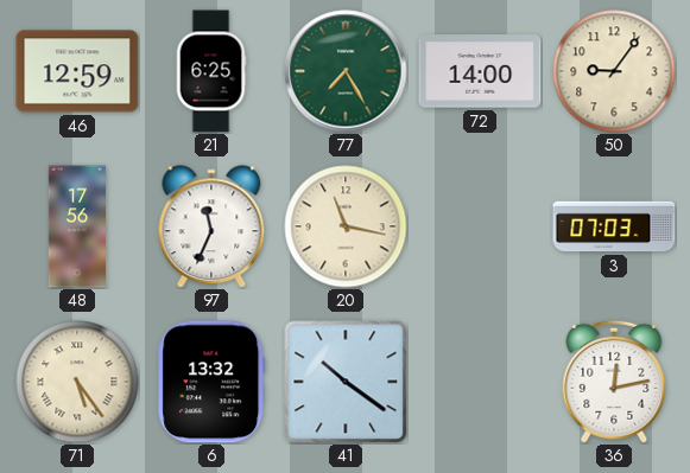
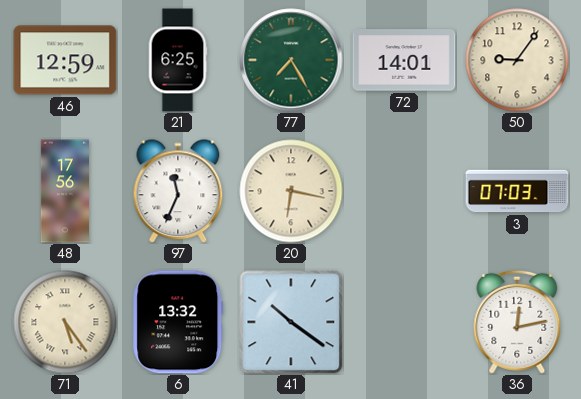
72: 14:00 -> 14:01
20: 11:17 -> 6:17
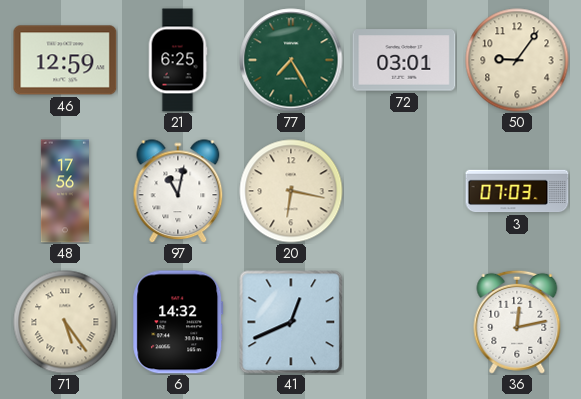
72: 14:01 -> 03:01
97: 11:34 -> 11:02
6: 13:32 -> 14:32
41: 10:21 -> 12:41
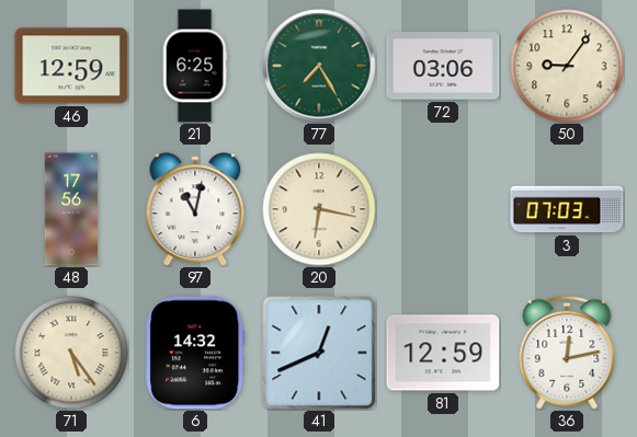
72: 03:01 -> 03:06
81: none -> 12:59
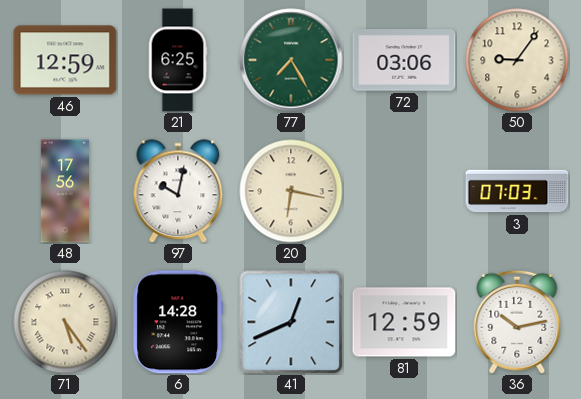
97: 11:02 -> 10:02
6: 14:32 -> 14:28
36: 12:13 -> 10:13
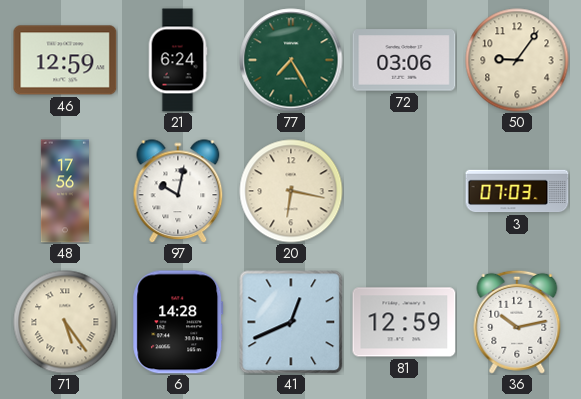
21: 6:25 -> 6:24
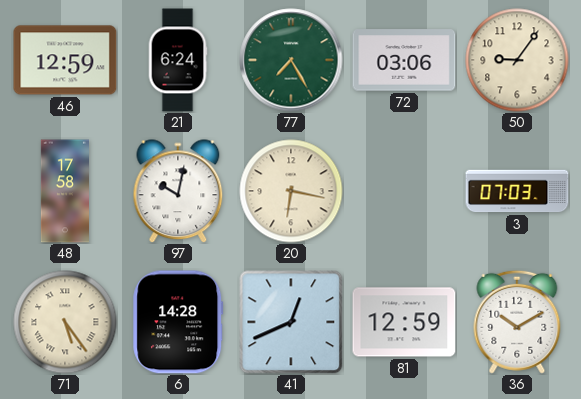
48: 17:56 -> 17:58
36: 10:13 -> 10:10
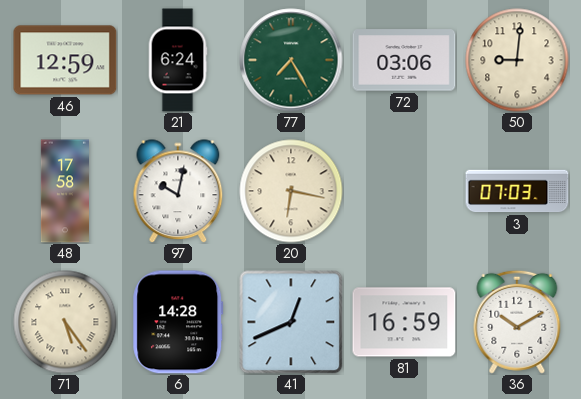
50: 9:06 -> 9:01
81: 12:59 -> 16:59
